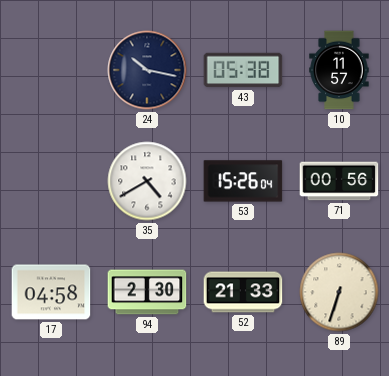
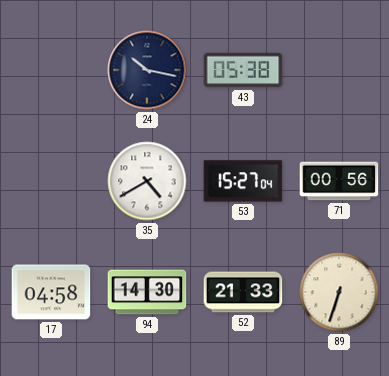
10: 11:57 -> none
53: 15:26 -> 15:27
94: 2:30 -> 14:30
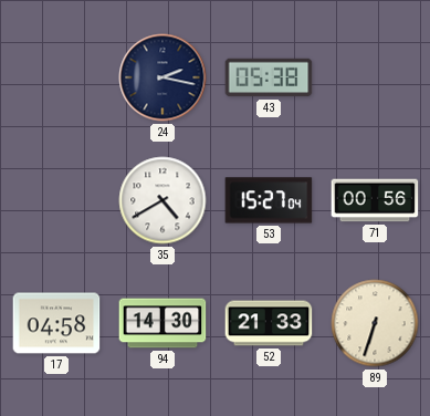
24: 10:17 -> 2:17
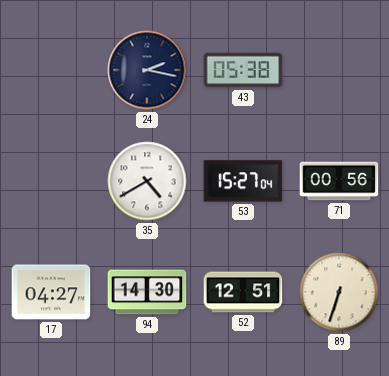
17: 04:58 -> 04:27
52: 21:33 -> 12:51
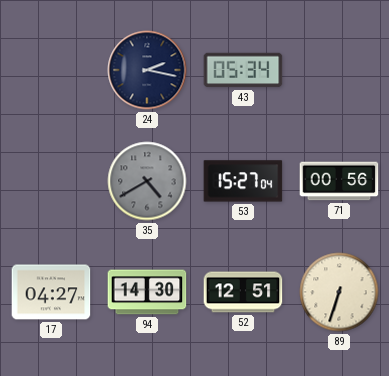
43: 05:38 -> 05:34
35 dial: white -> grey
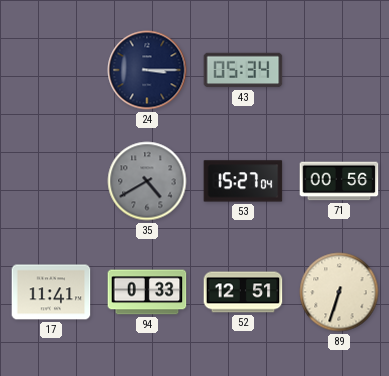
24: 2:17 -> 3:15
17: 04:27 -> 11:41
94: 14:30 -> 0:33
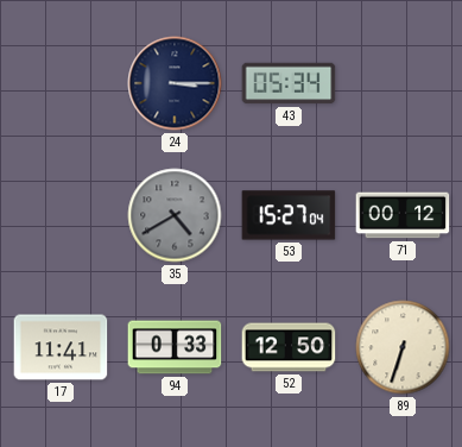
71: 00:56 -> 00:12
52: 12:51 -> 12:50
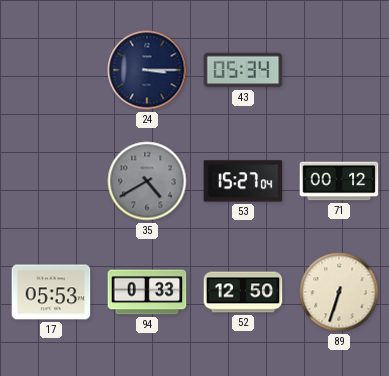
17: 11:41 -> 05:53
